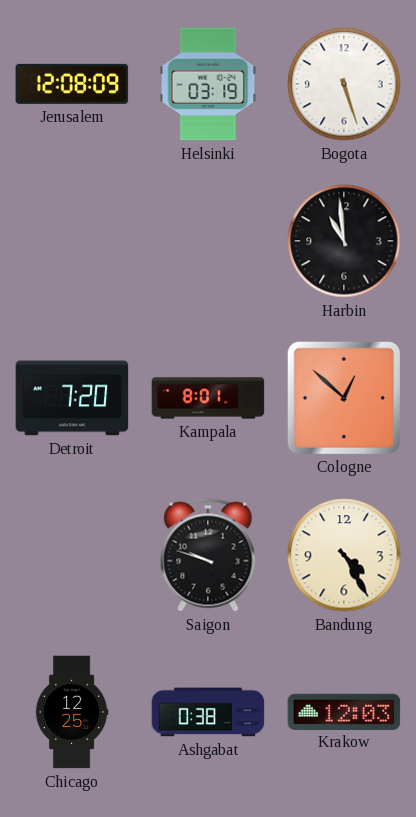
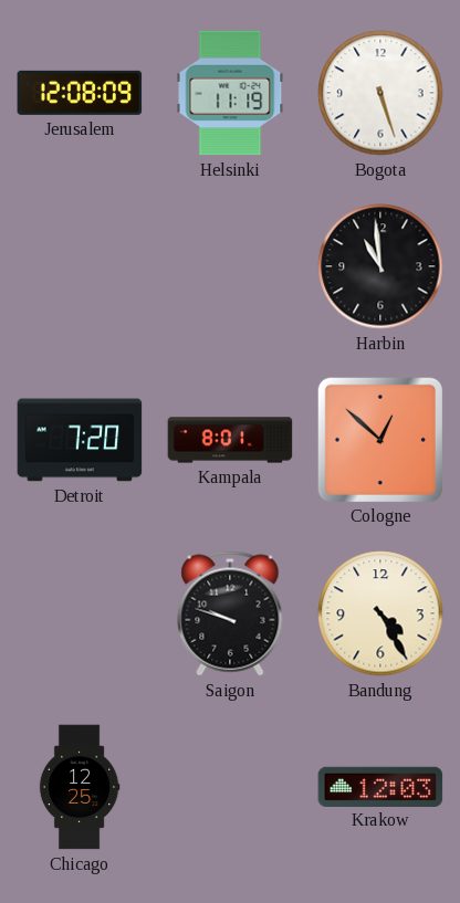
Helsinki: 03:19 -> 11:19
Ashgabat: 0:38 -> none
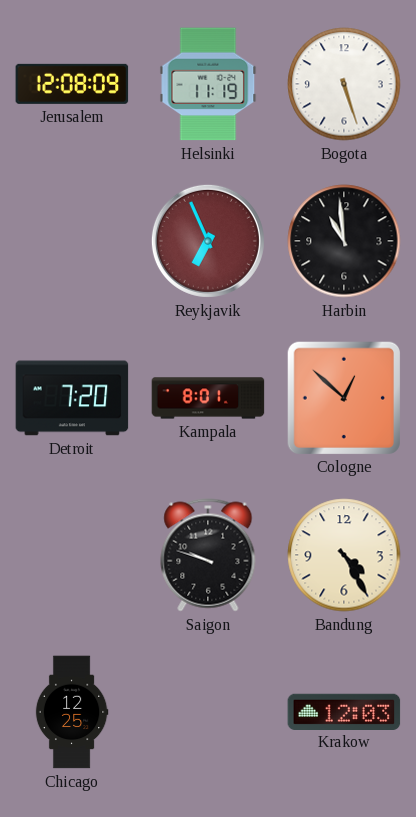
Reykjavik: none -> 6:56
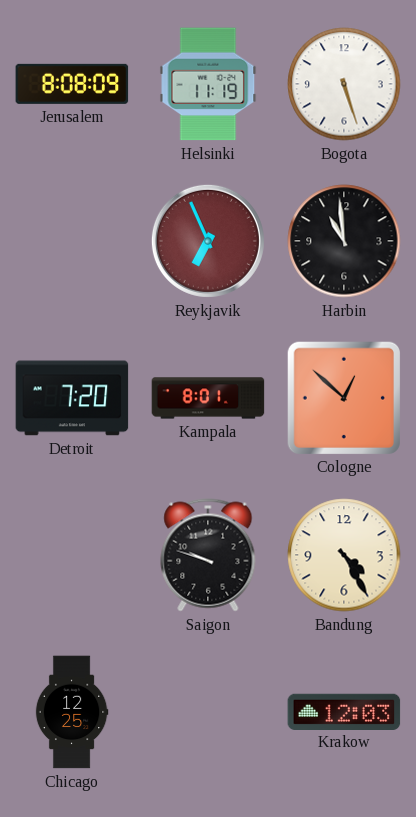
Jerusalem: 12:08 -> 8:08
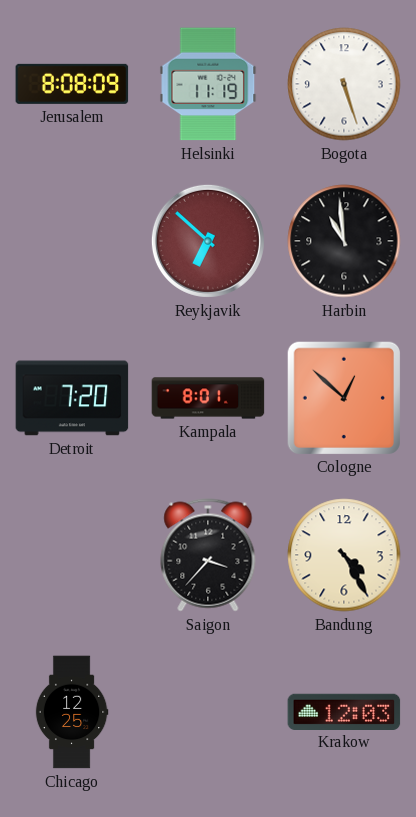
Reykjavik: 6:56 -> 6:52
Saigon: 9:48 -> 3:37
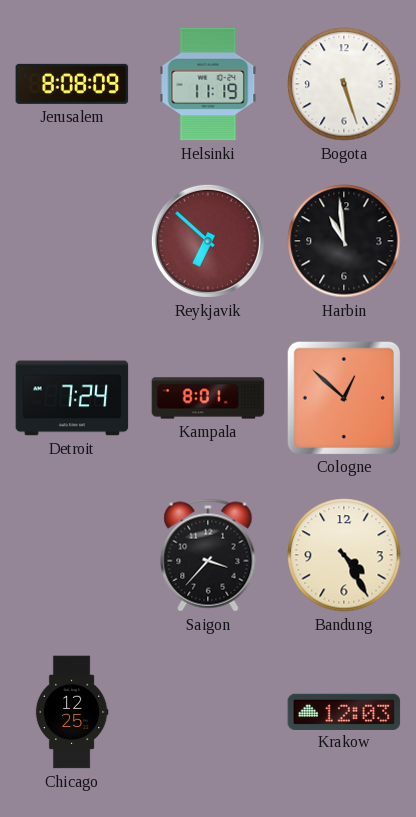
Detroit: 7:20 -> 7:24
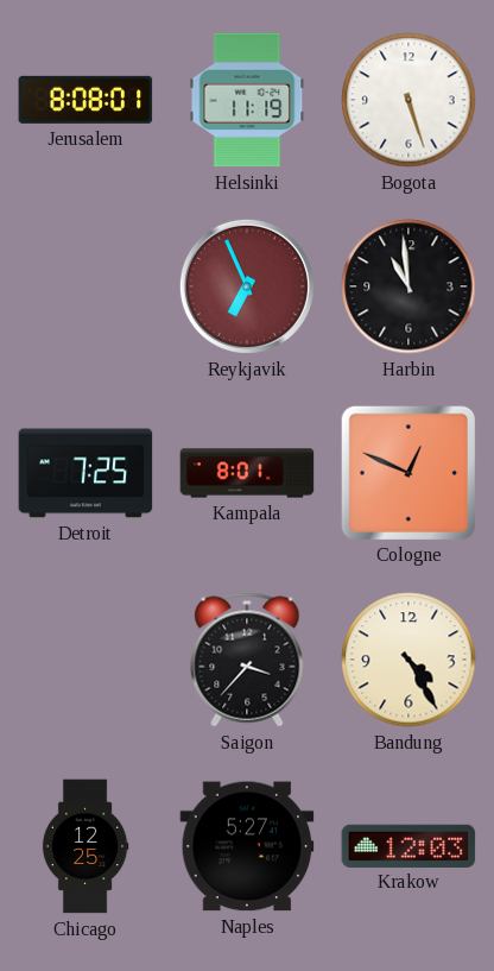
Jerusalem: 8:08:09 -> 8:08:01
Reykjavik: 6:52 -> 6:56
Detroit: 7:24 -> 7:25
Cologne: 12:52 -> 12:49
Naples: none -> 5:27
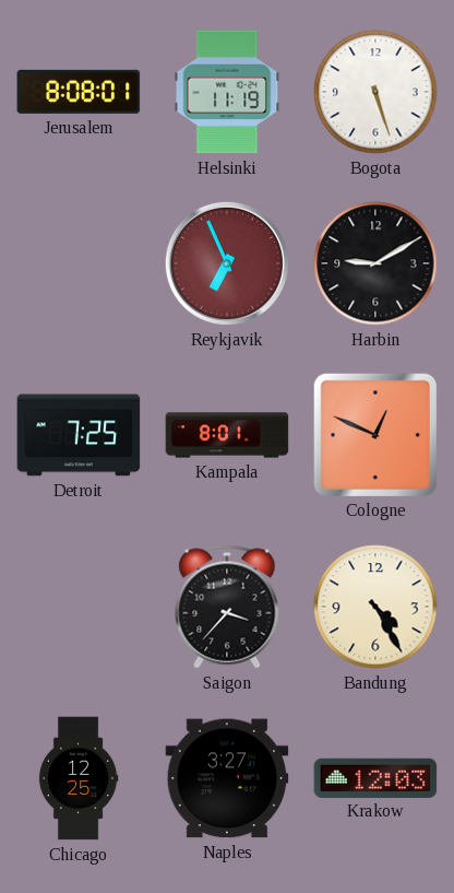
Harbin: 10:59 -> 9:10
Naples: 5:27 -> 3:27
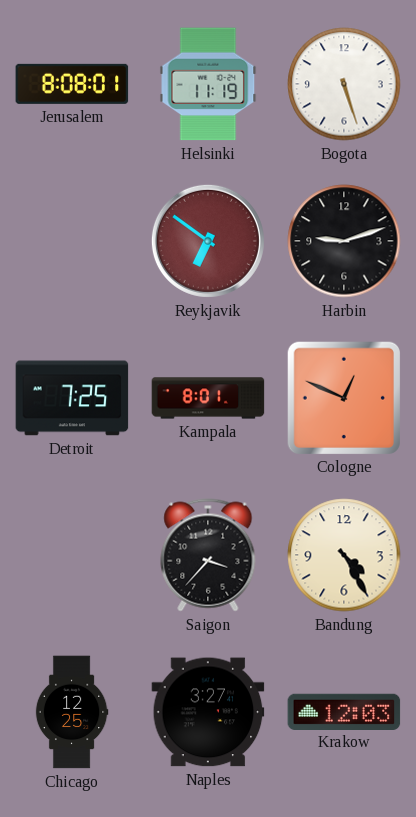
Reykjavik: 6:56 -> 6:51
Harbin: 9:10 -> 9:12
